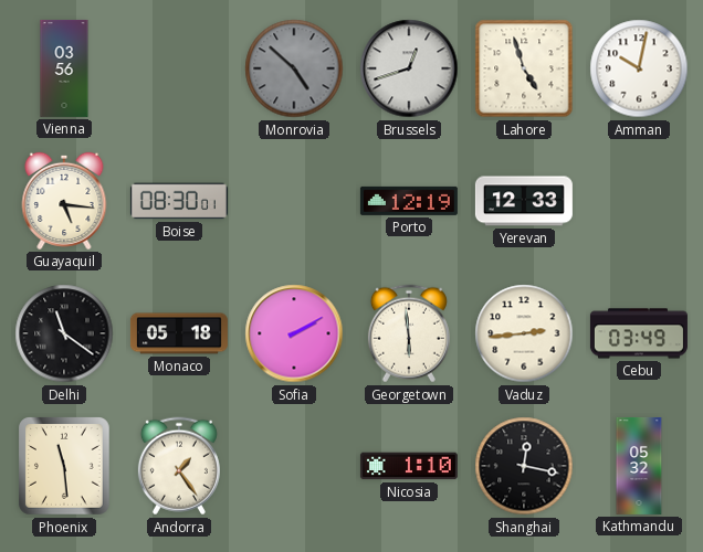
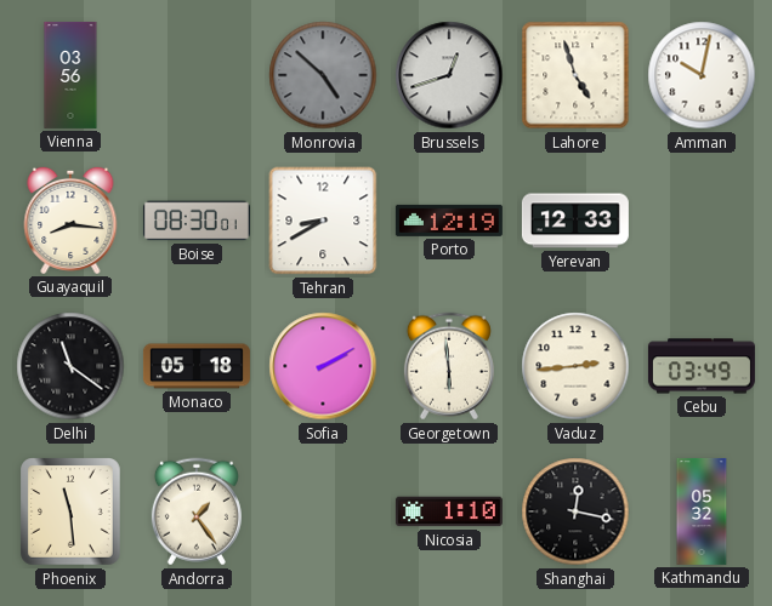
Guayaquil: 5:16 -> 8:16
Tehran: none -> 8:40
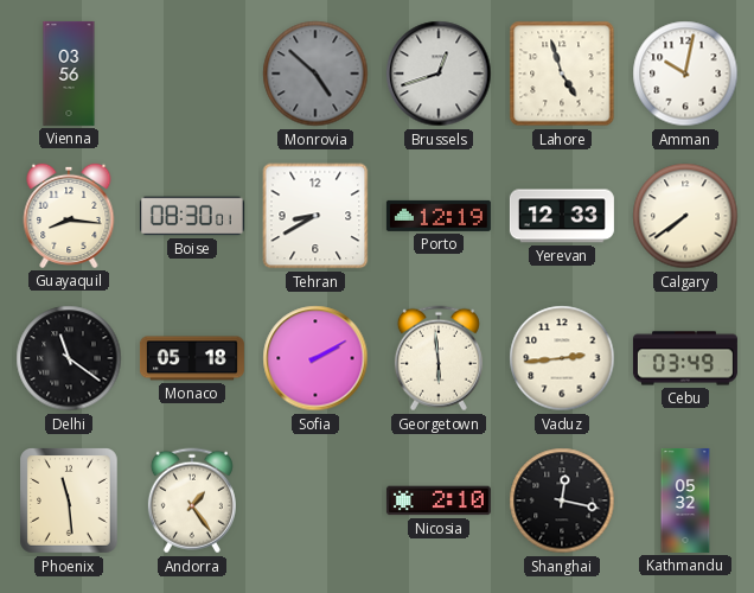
Calgary: none -> 7:39
Nicosia: 1:10 -> 2:10
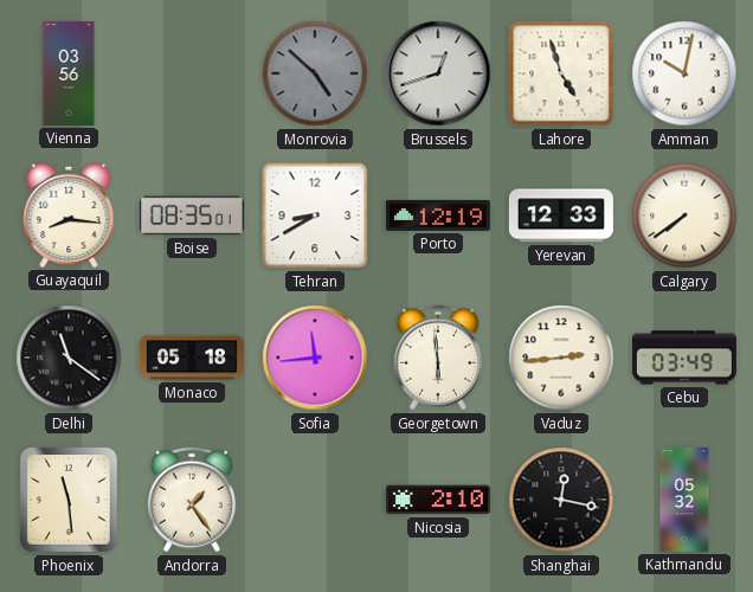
Boise: 08:30 -> 08:35
Sofia: 2:10 -> 11:44
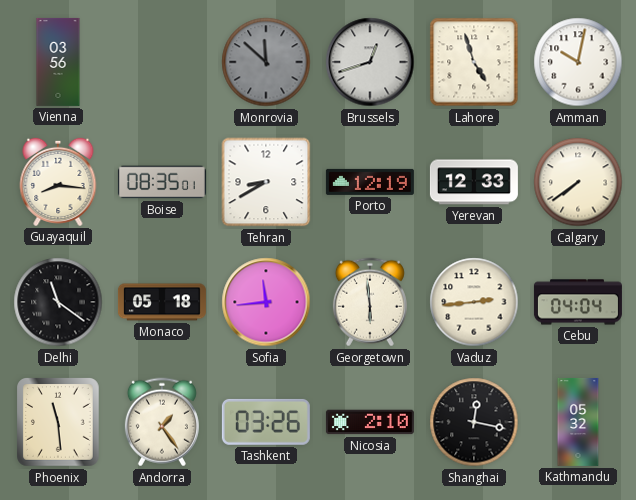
Monrovia: 4:52 -> 11:52
Cebu: 03:49 -> 04:04
Tashkent: none -> 03:26
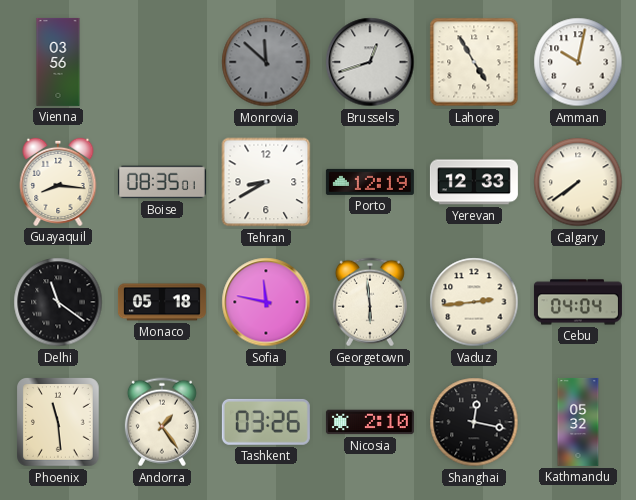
Lahore: 4:57 -> 4:55
Sofia: 11:44 -> 11:47
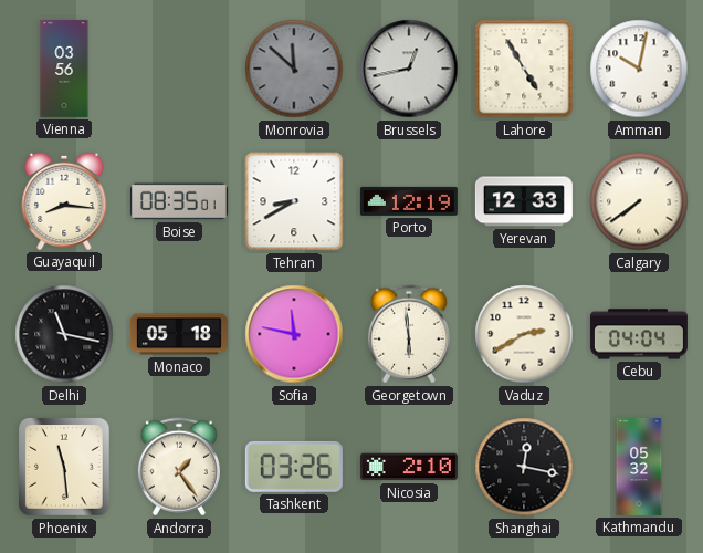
Brussels: 12:42 -> 12:43
Delhi: 11:21 -> 11:17
Vaduz: 2:44 -> 2:40
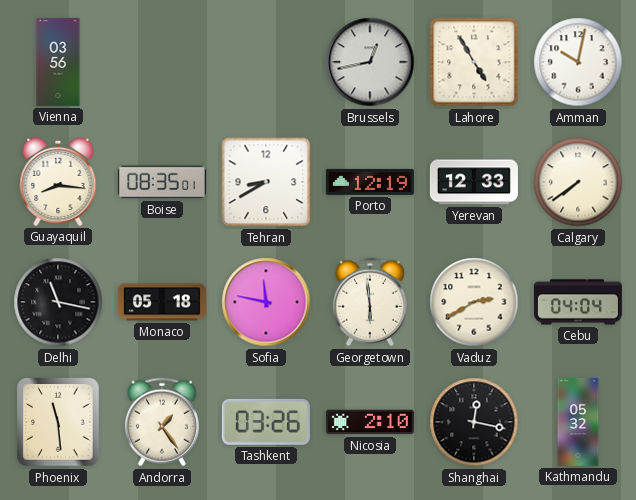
Monrovia: 11:52 -> none
